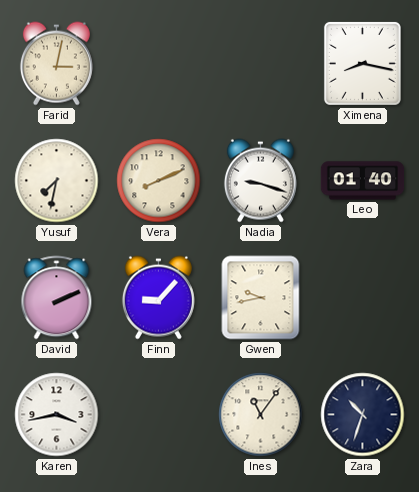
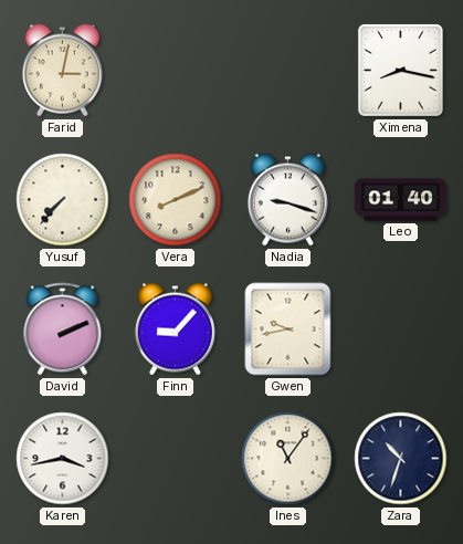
Yusuf: 7:32 -> 7:37
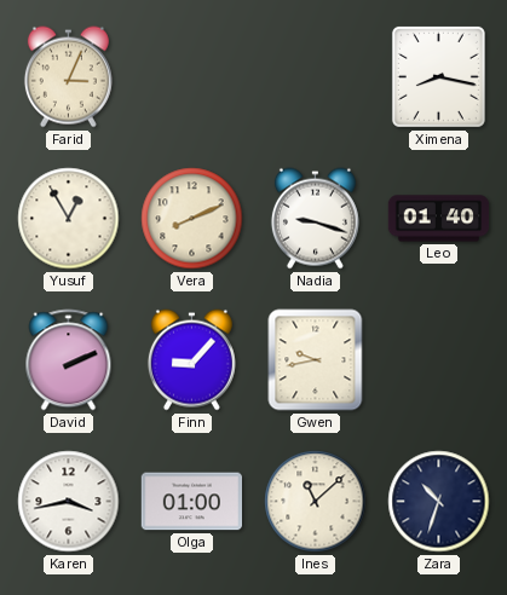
Farid: 3:02 -> 3:04
Yusuf: 7:37 -> 12:55
Olga: none -> 01:00
Ines: 11:06 -> 11:08
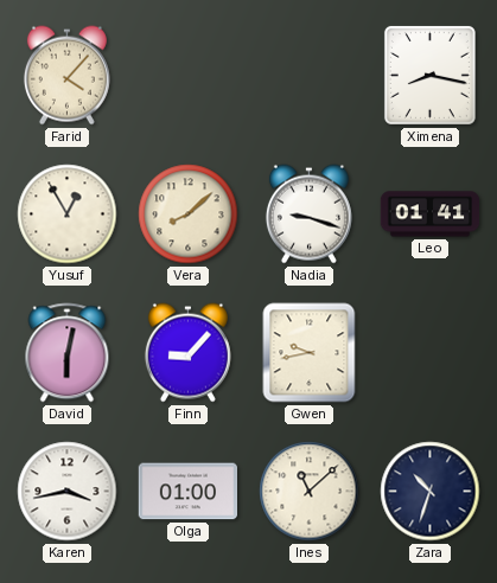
Farid: 3:04 -> 4:07
Vera: 8:11 -> 8:08
Leo: 01:40 -> 01:41
David: 2:11 -> 6:02
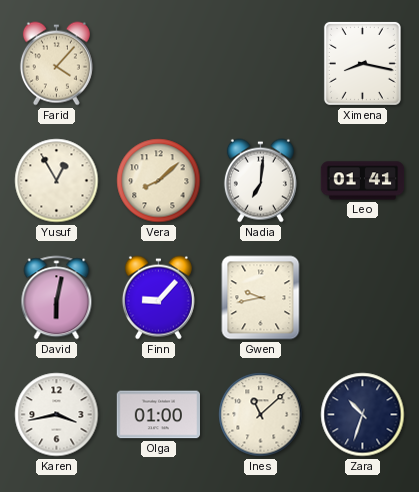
Nadia: 9:18 -> 7:01
